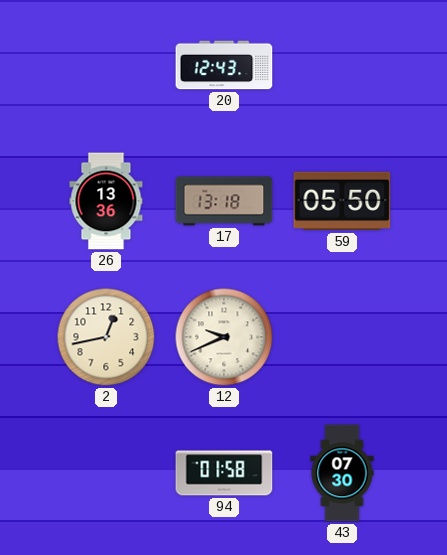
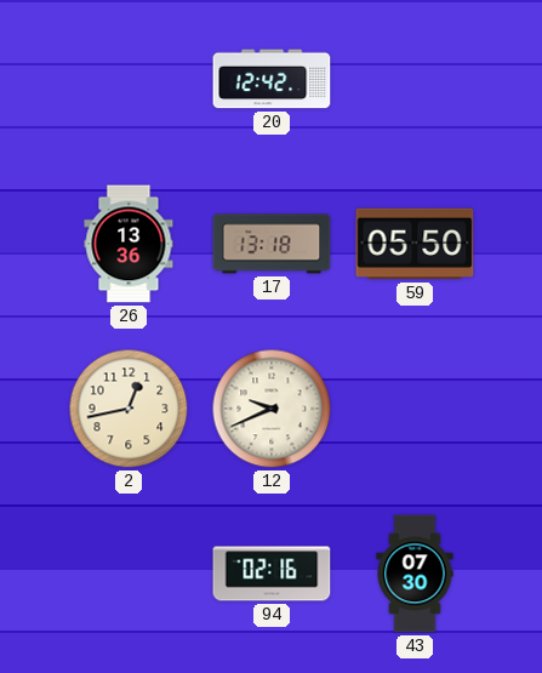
20: 12:43 -> 12:42
94: 01:58 -> 02:16
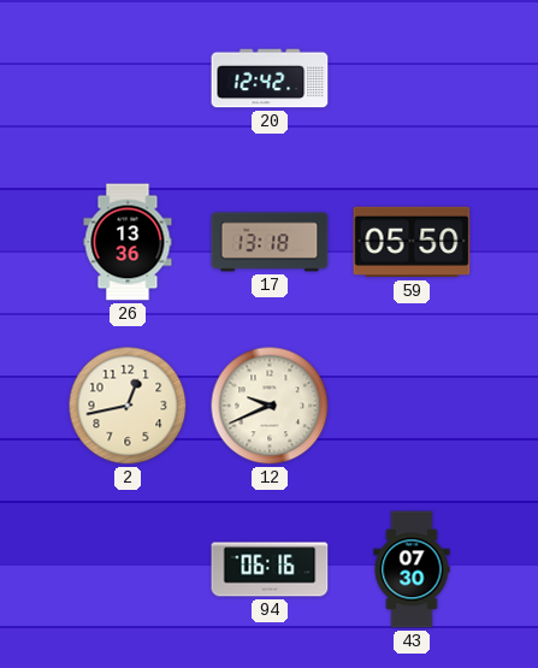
94: 02:16 -> 06:16
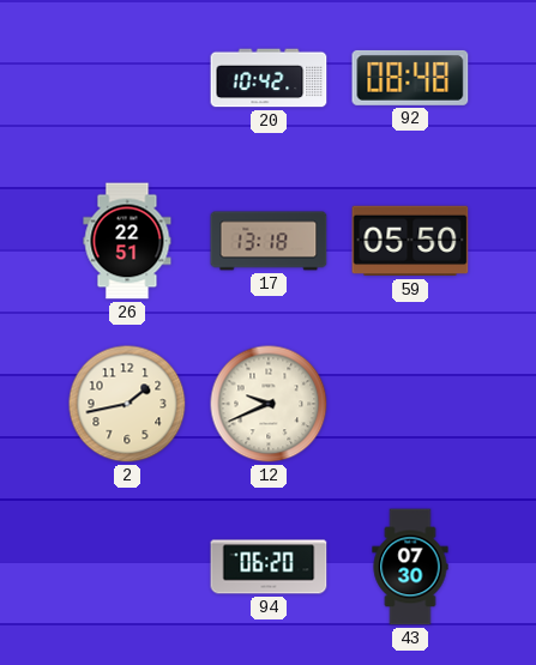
20: 12:42 -> 10:42
92: none -> 08:48
26: 13:36 -> 22:51
2: 12:43 -> 1:43
94: 06:16 -> 06:20
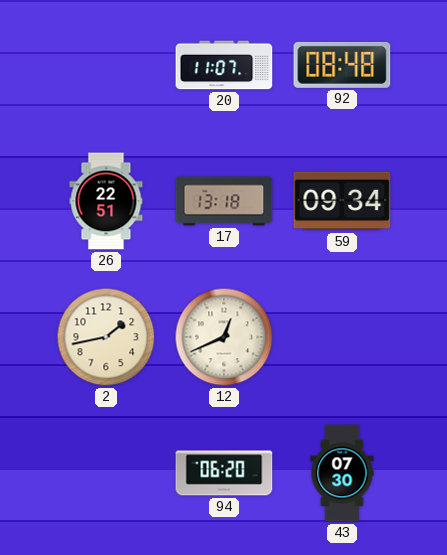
20: 10:42 -> 11:07
59: 05:50 -> 09:34
12: 9:41 -> 12:41
